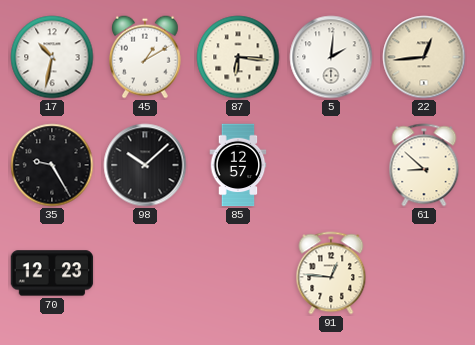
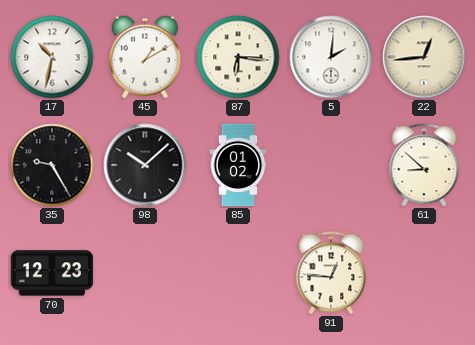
85: 12:57 -> 01:02
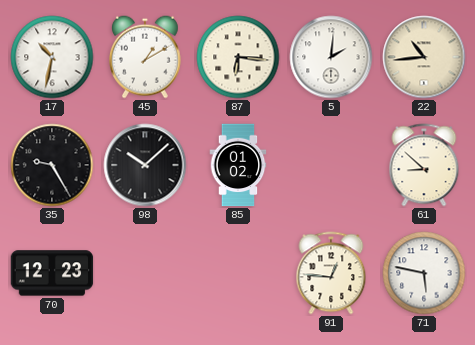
22: 12:44 -> 10:44
71: none -> 5:47
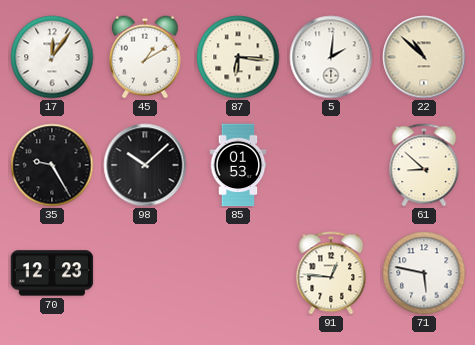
17: 10:32 -> 12:06
22: 10:44 -> 10:52
85: 01:02 -> 01:53
